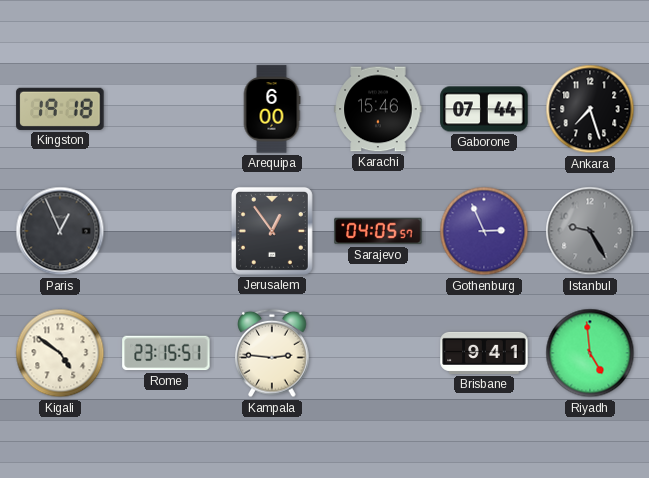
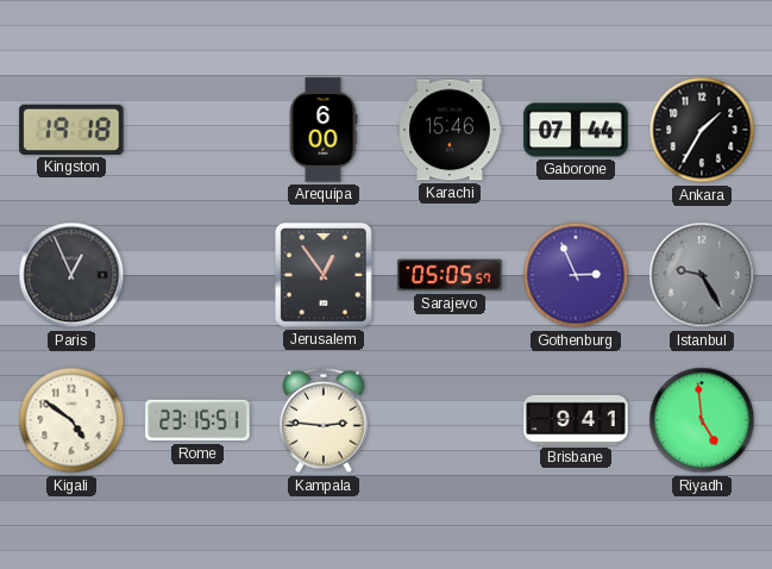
Ankara: 7:27 -> 1:35
Sarajevo: 04:05 -> 05:05
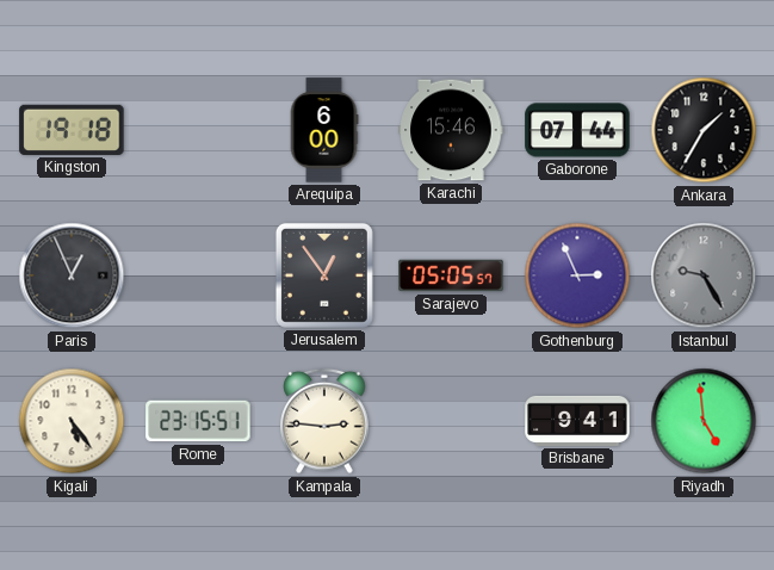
Kigali: 4:51 -> 5:24
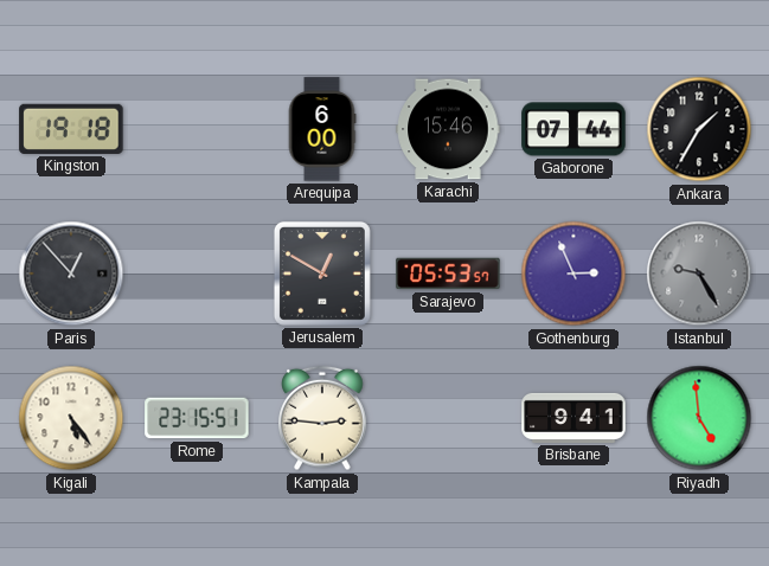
Paris: 12:56 -> 12:53
Jerusalem: 12:54 -> 12:50
Sarajevo: 05:05 -> 05:53
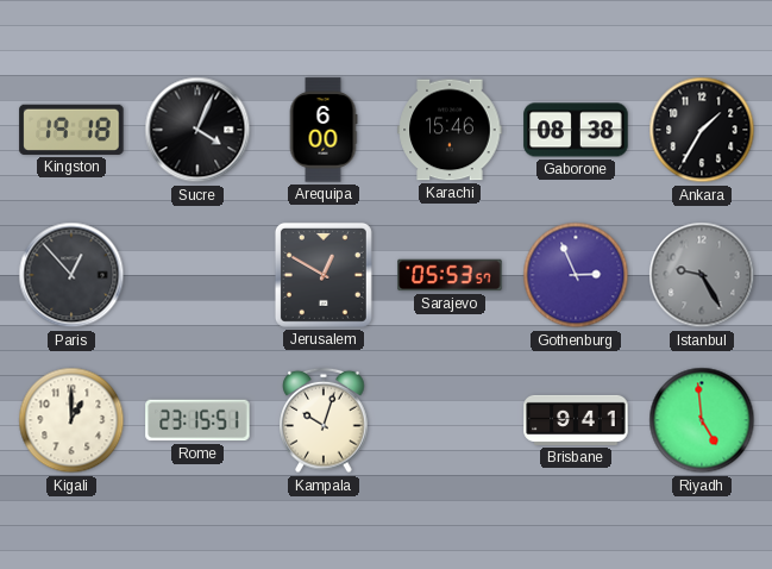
Sucre: none -> 4:04
Gaborone: 07:44 -> 08:38
Kigali: 5:24 -> 1:00
Kampala: 2:46 -> 10:03
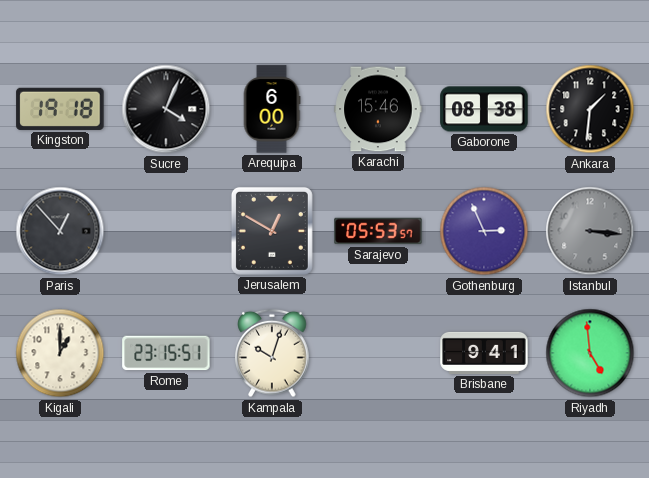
Ankara: 1:35 -> 1:31
Istanbul: 9:25 -> 3:16
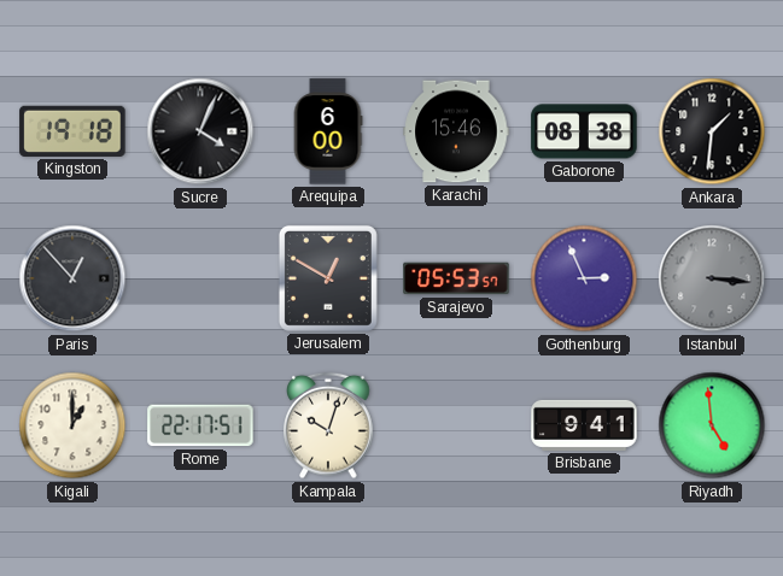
Rome: 23:15 -> 22:17
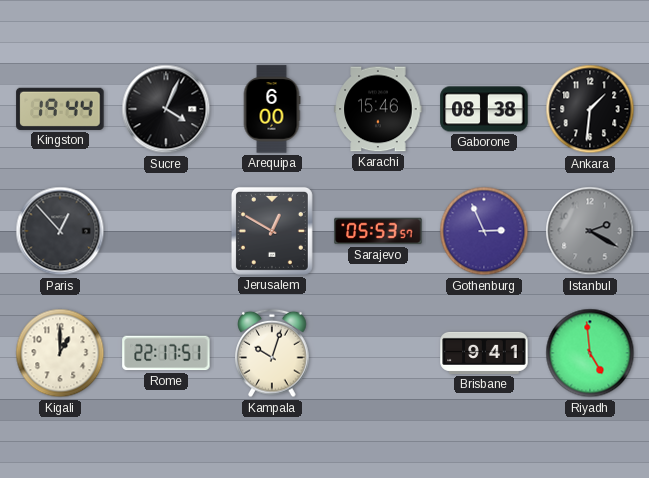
Kingston: 19:18 -> 19:44
Istanbul: 3:16 -> 2:20
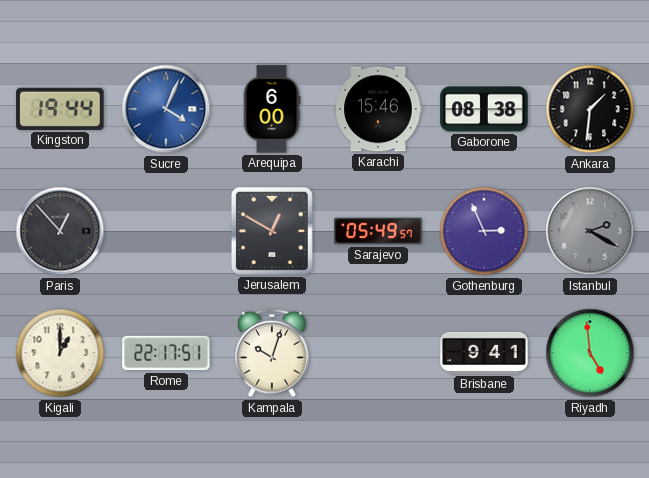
Sucre dial: black -> blue
Sarajevo: 05:53 -> 05:49
